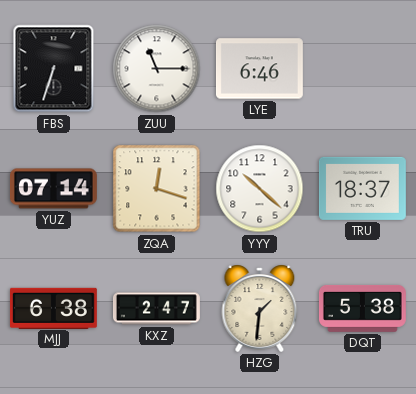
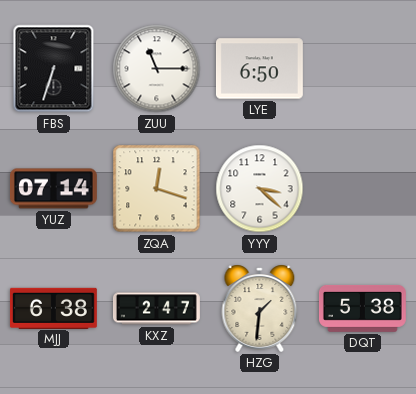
LYE: 6:46 -> 6:50
YYY: 10:22 -> 3:22
TRU: 18:37 -> none
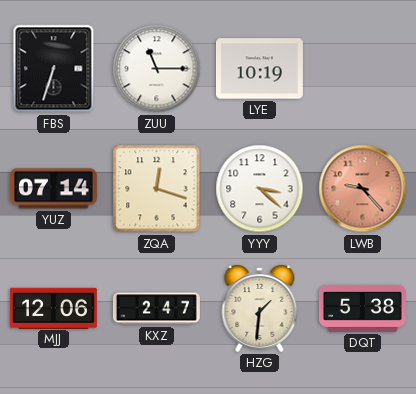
LYE: 6:50 -> 10:19
LWB: none -> 9:23
MJJ: 6:38 -> 12:06
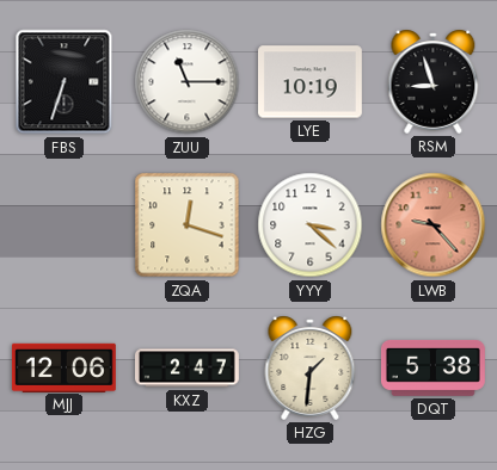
RSM: none -> 8:57
YUZ: 07:14 -> none
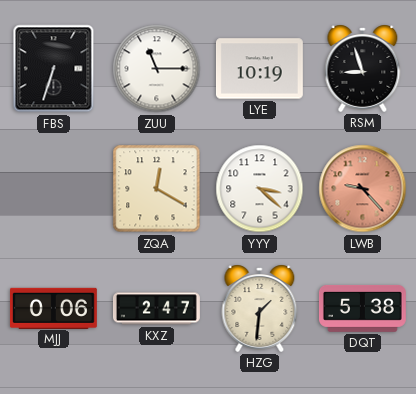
ZQA: 12:18 -> 12:20
MJJ: 12:06 -> 0:06
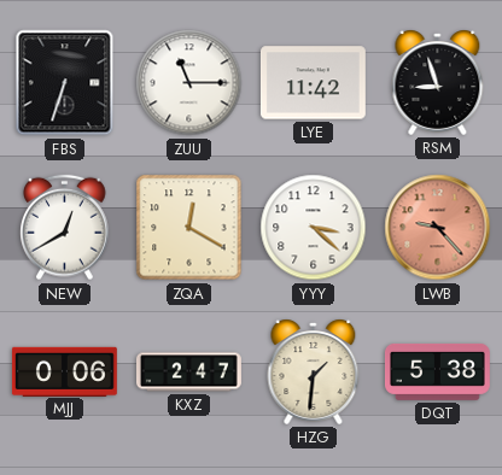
LYE: 10:19 -> 11:42
NEW: none -> 12:40
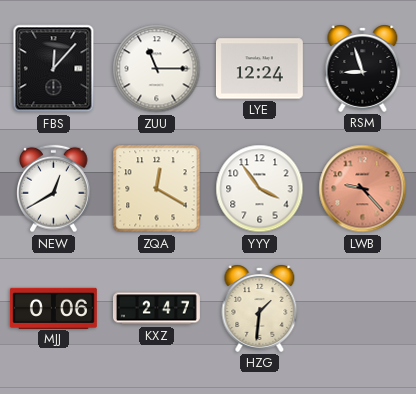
FBS: 6:33 -> 12:07
LYE: 11:42 -> 12:24
YYY: 3:22 -> 3:54
DQT: 5:38 -> none
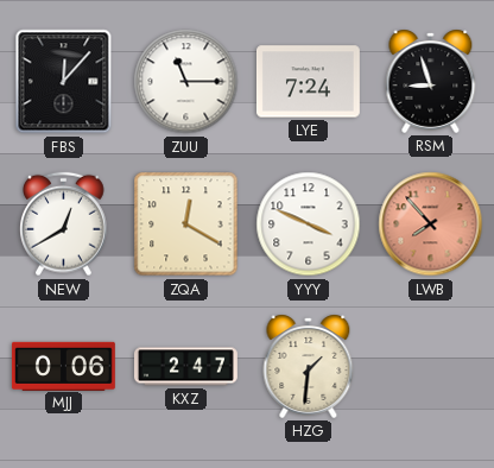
LYE: 12:24 -> 7:24
YYY: 3:54 -> 3:49
LWB: 9:23 -> 7:53
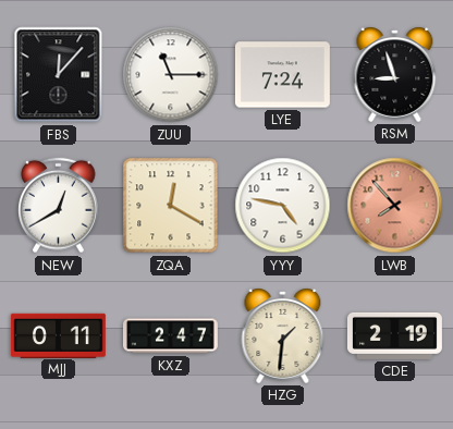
YYY: 3:49 -> 4:47
MJJ: 0:06 -> 0:11
CDE: none -> 2:19
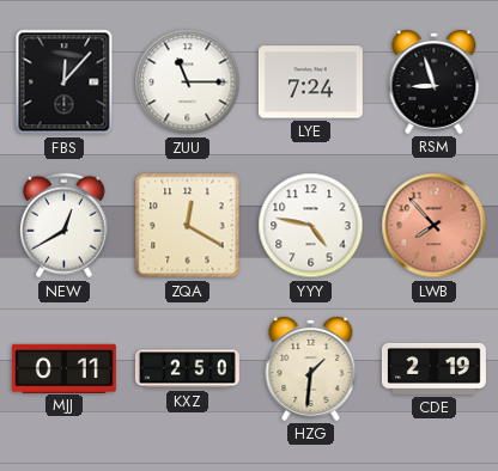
KXZ: 2:47 -> 2:50
